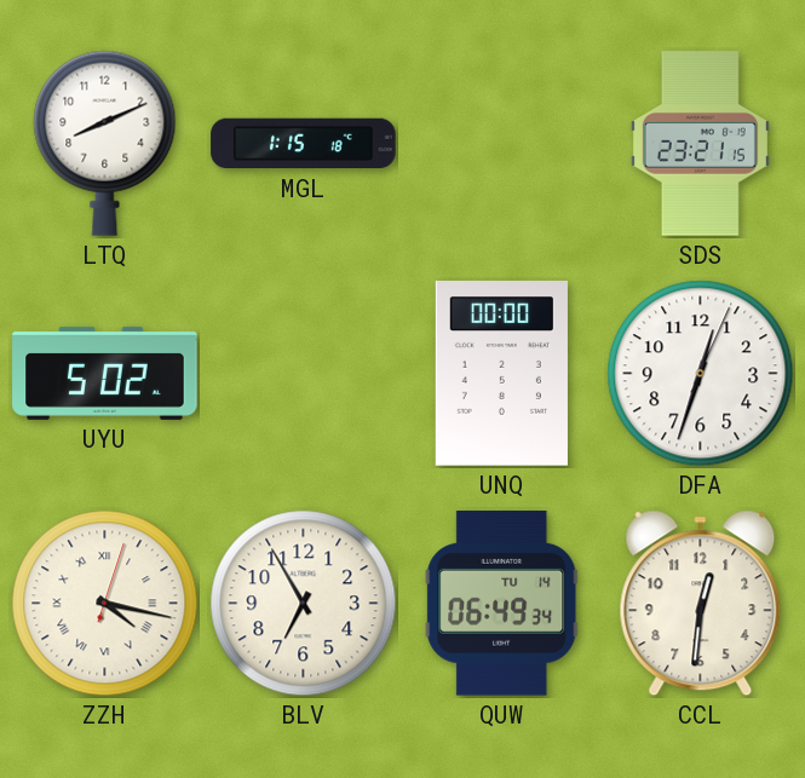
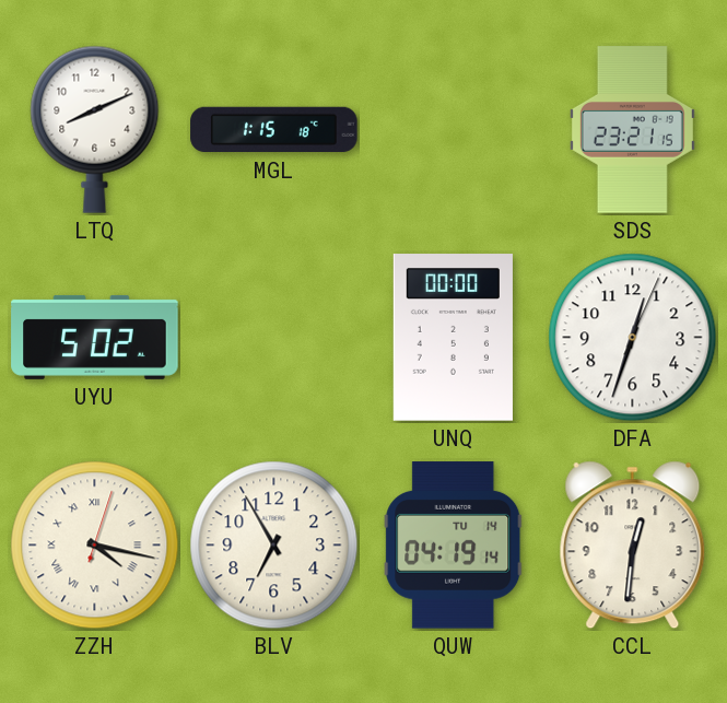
QUW: 06:49 -> 04:19
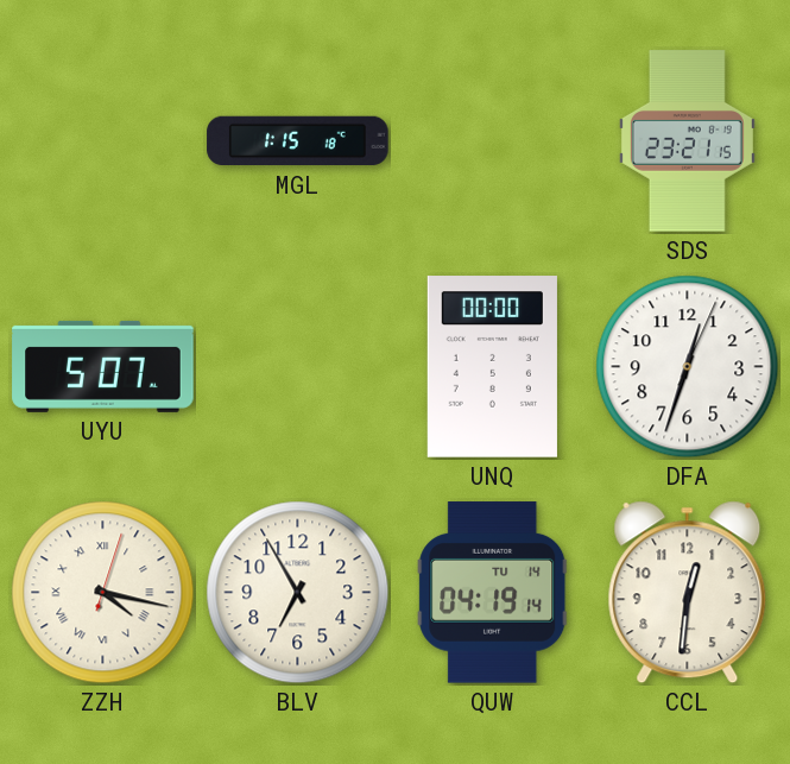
LTQ: 8:11 -> none
UYU: 5:02 -> 5:07
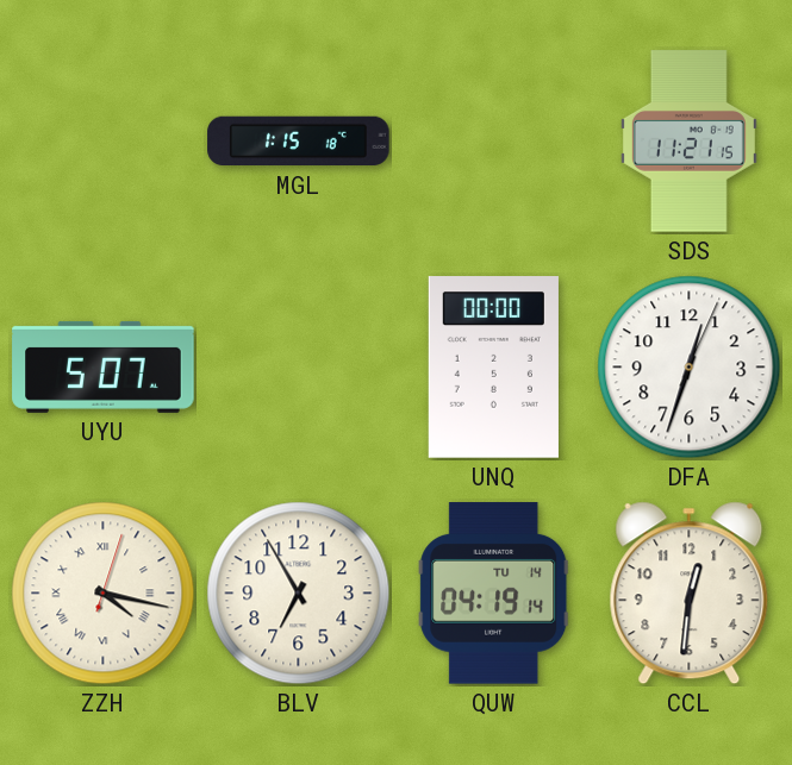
SDS: 23:21 -> 11:21
